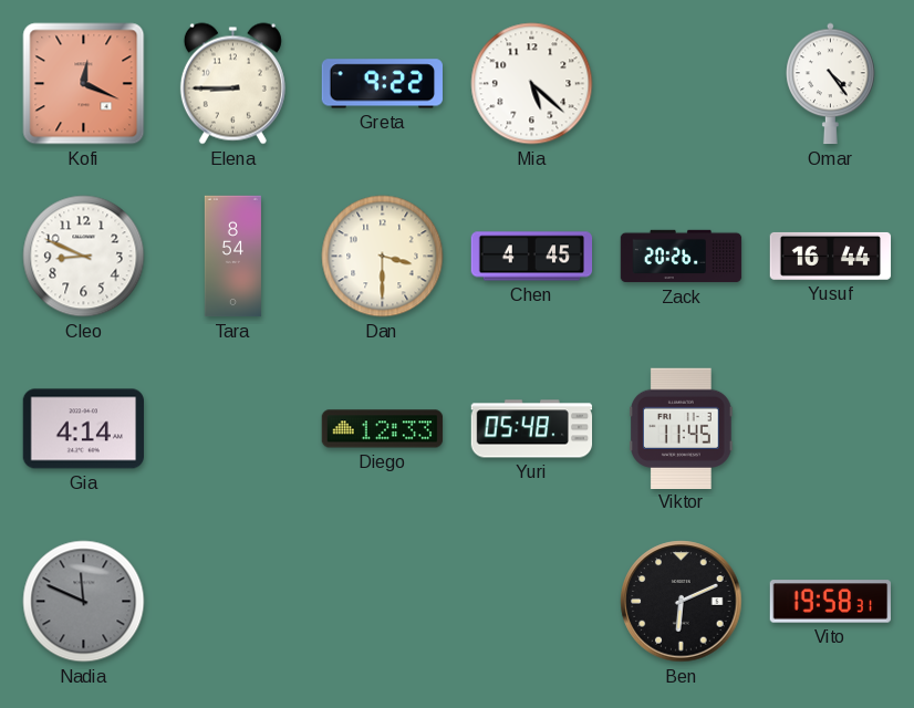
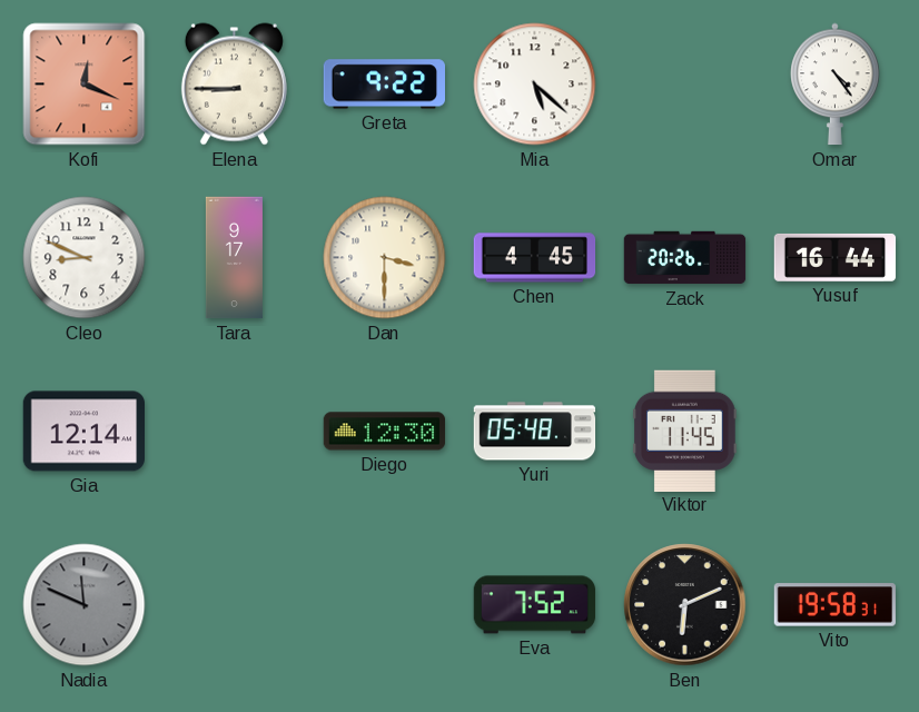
Tara: 8:54 -> 9:17
Gia: 4:14 -> 12:14
Diego: 12:33 -> 12:30
Eva: none -> 7:52
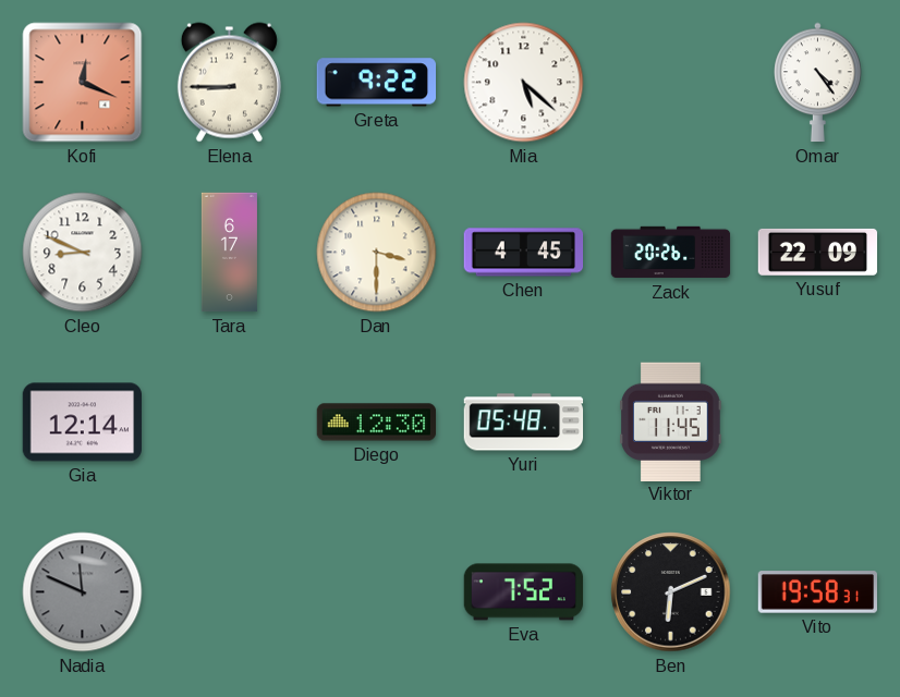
Tara: 9:17 -> 6:17
Yusuf: 16:44 -> 22:09
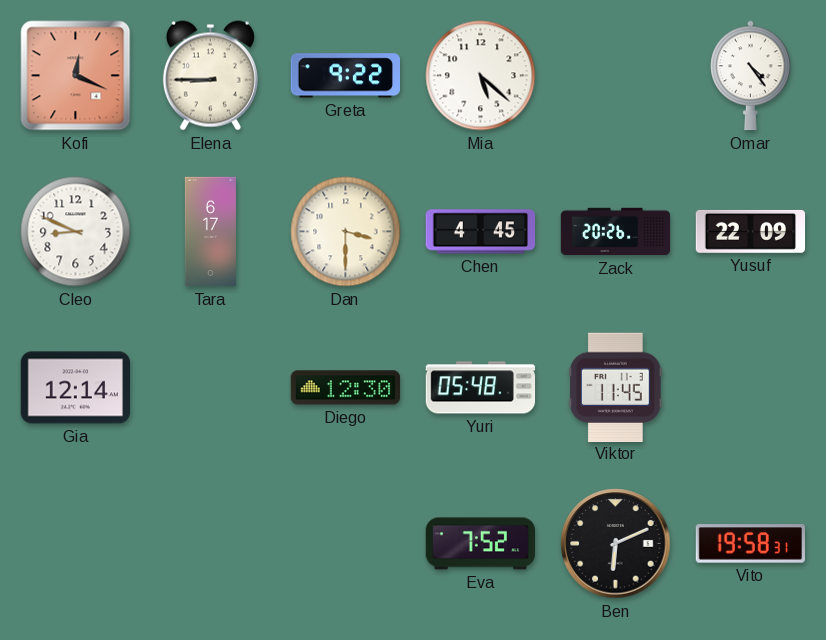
Nadia: 11:49 -> none
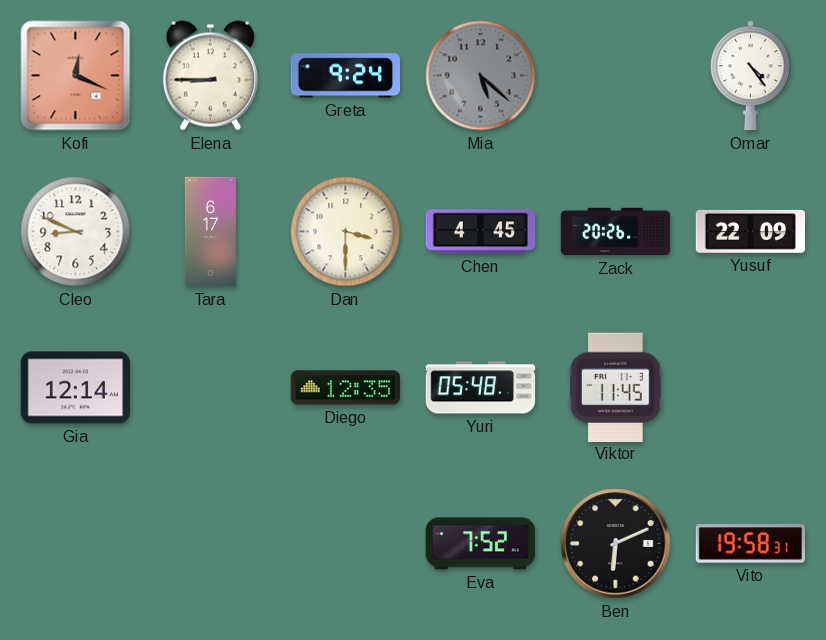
Greta: 9:22 -> 9:24
Mia dial: white -> grey
Diego: 12:30 -> 12:35
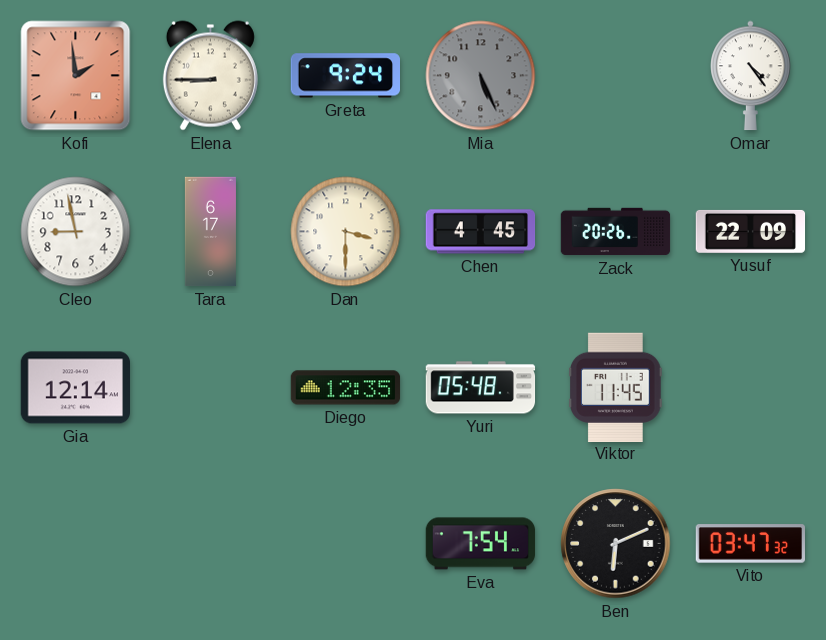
Kofi: 12:19 -> 1:59
Mia: 5:22 -> 5:26
Cleo: 8:49 -> 8:58
Eva: 7:52 -> 7:54
Vito: 19:58 -> 03:47
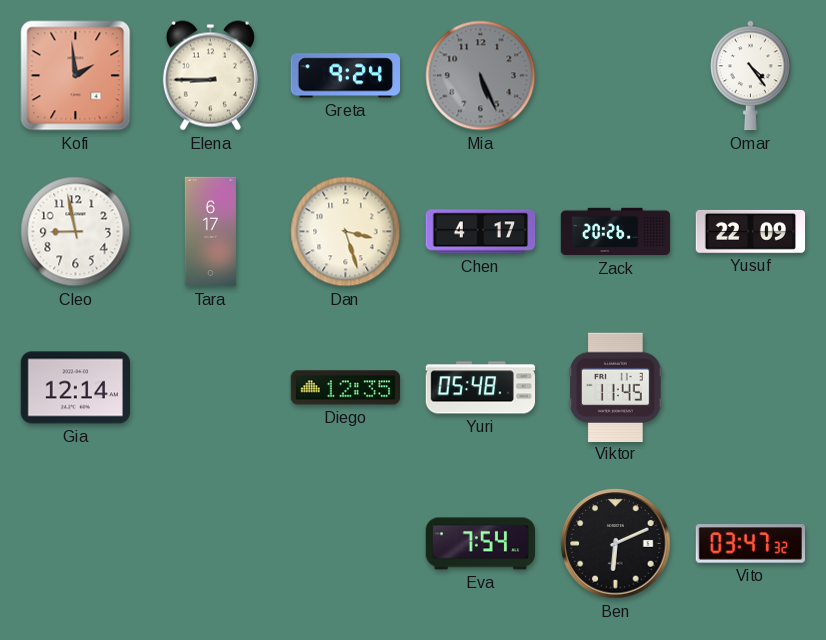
Dan: 3:30 -> 3:27
Chen: 4:45 -> 4:17
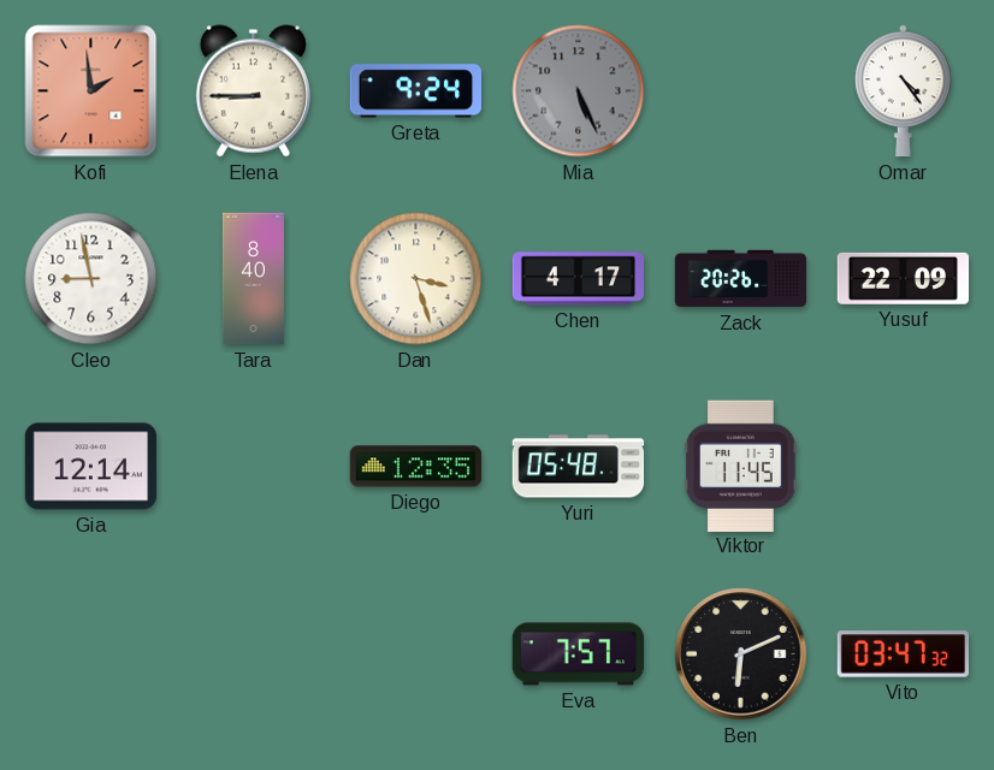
Tara: 6:17 -> 8:40
Eva: 7:54 -> 7:57
